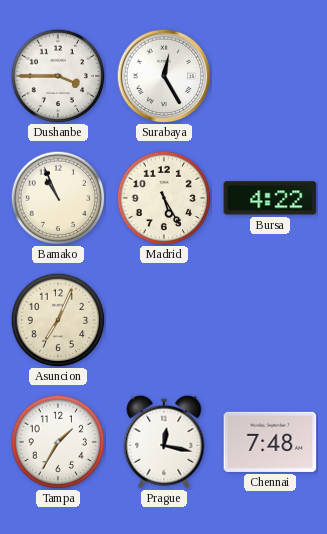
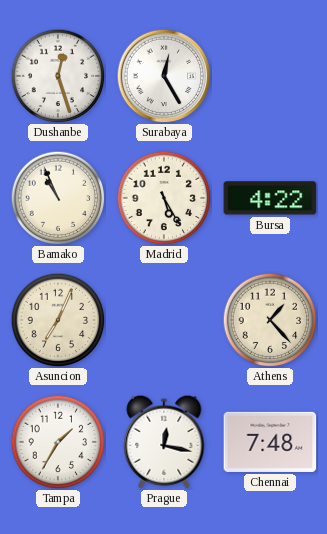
Dushanbe: 3:45 -> 12:27
Athens: none -> 1:23
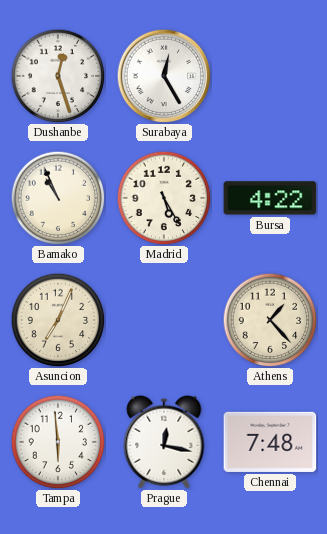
Tampa: 1:35 -> 5:59
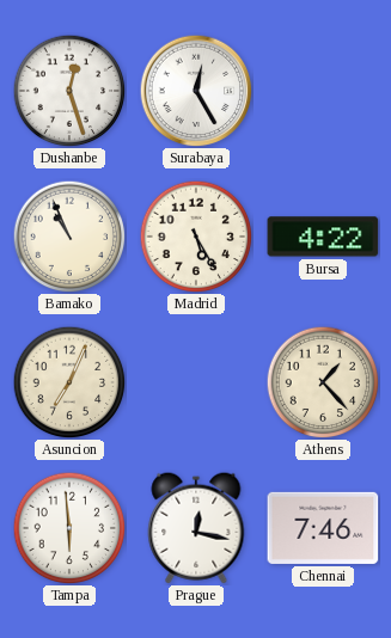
Chennai: 7:48 -> 7:46
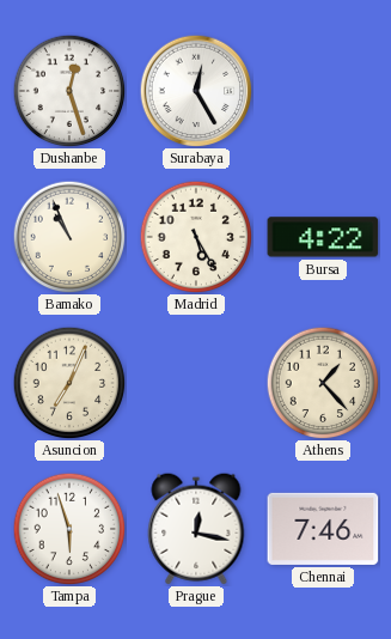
Tampa: 5:59 -> 5:57
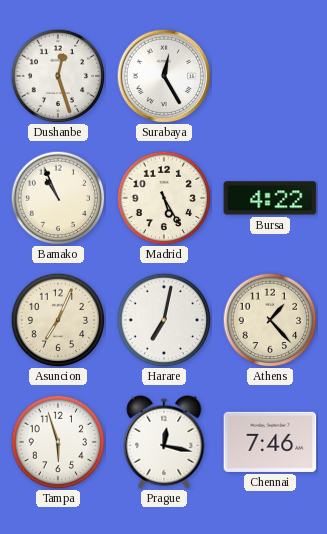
Harare: none -> 7:02
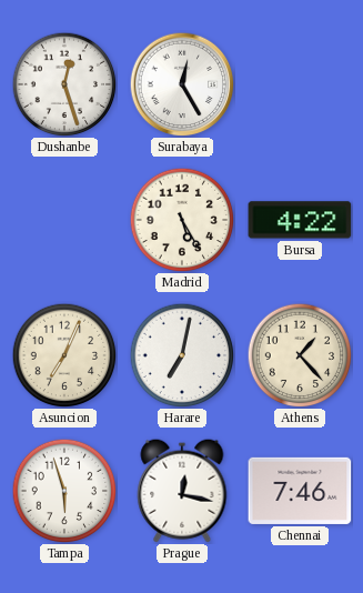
Bamako: 10:56 -> none
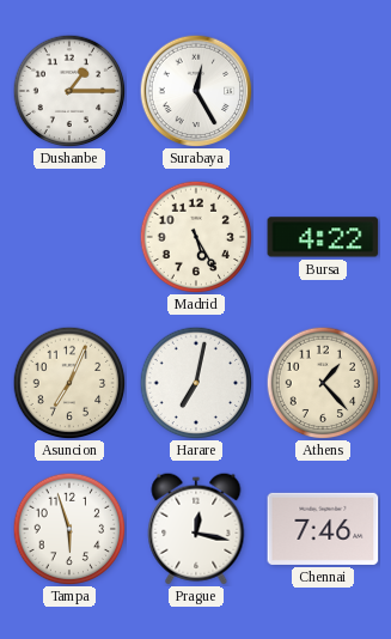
Dushanbe: 12:27 -> 1:15
